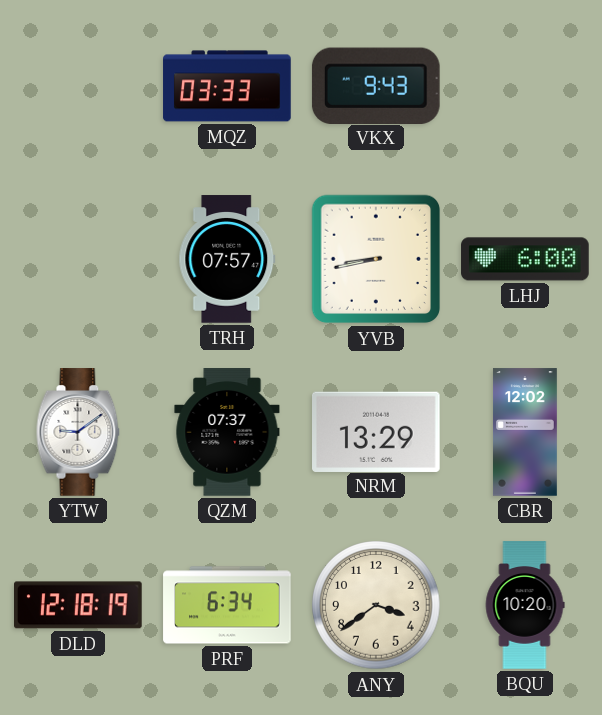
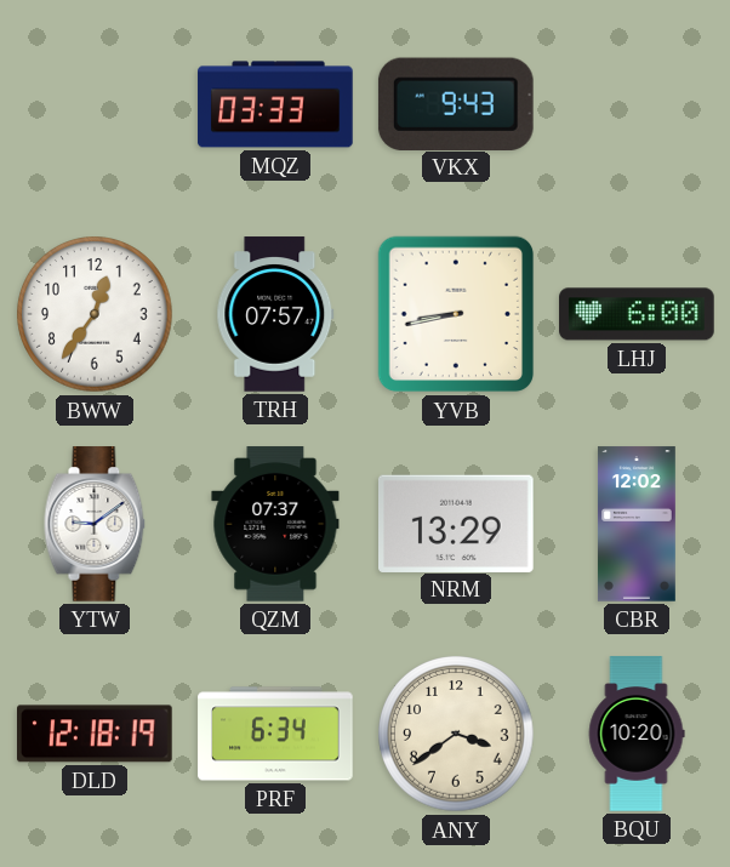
BWW: none -> 12:36
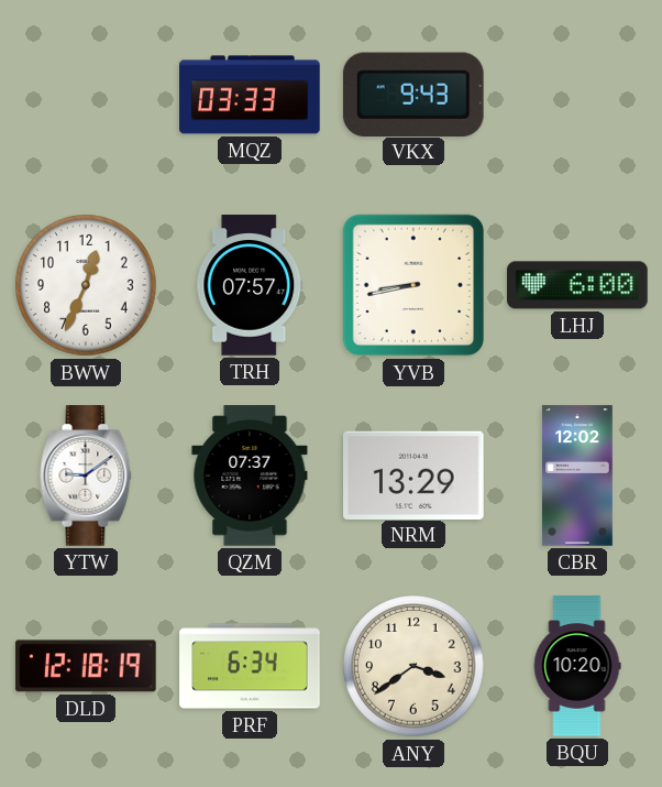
BWW: 12:36 -> 12:34
